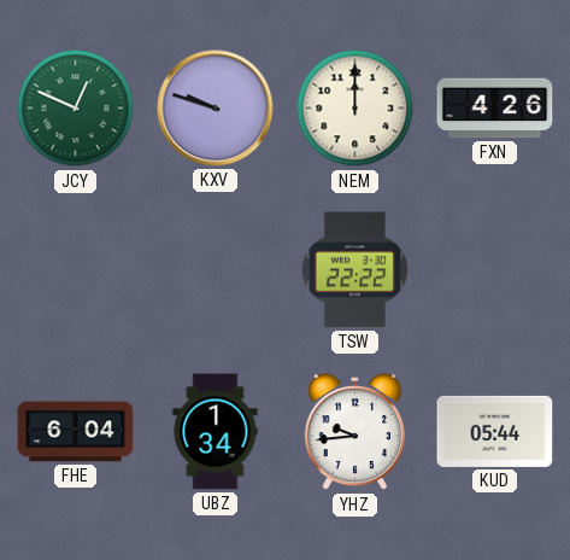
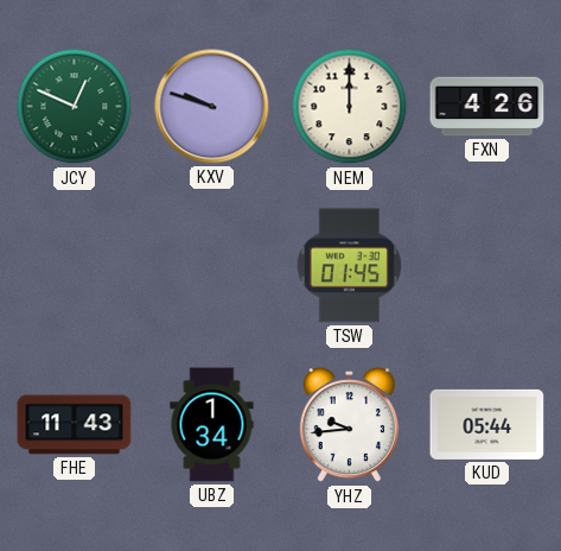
TSW: 22:22 -> 01:45
FHE: 6:04 -> 11:43
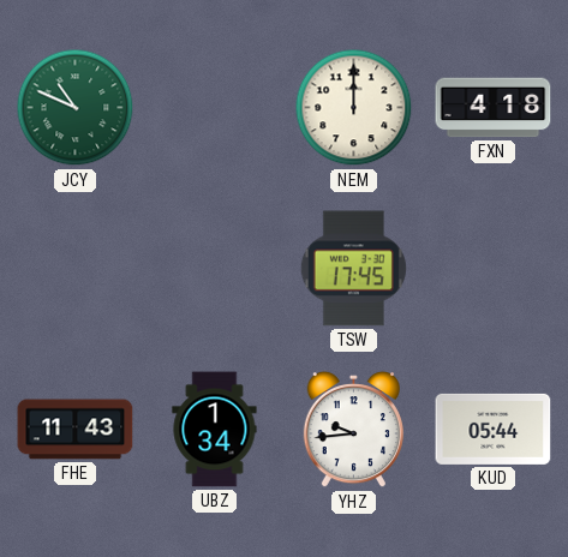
JCY: 12:49 -> 10:49
KXV: 9:48 -> none
FXN: 4:26 -> 4:18
TSW: 01:45 -> 17:45
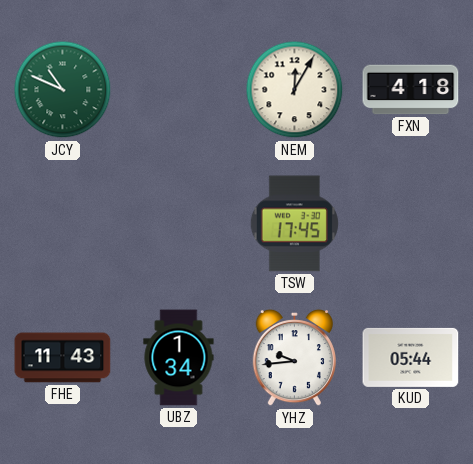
NEM: 12:00 -> 12:05
